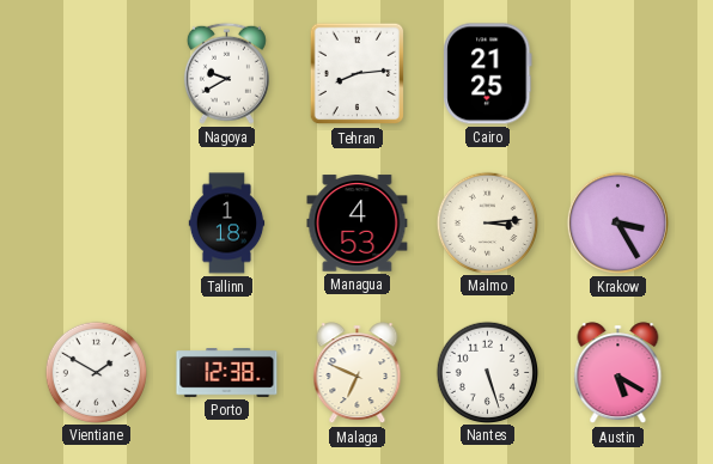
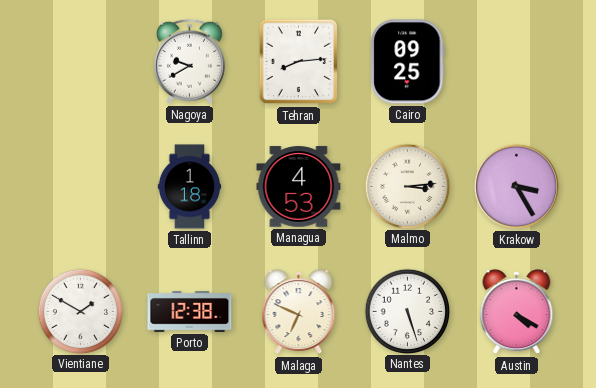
Cairo: 21:25 -> 09:25
Austin: 5:20 -> 4:20
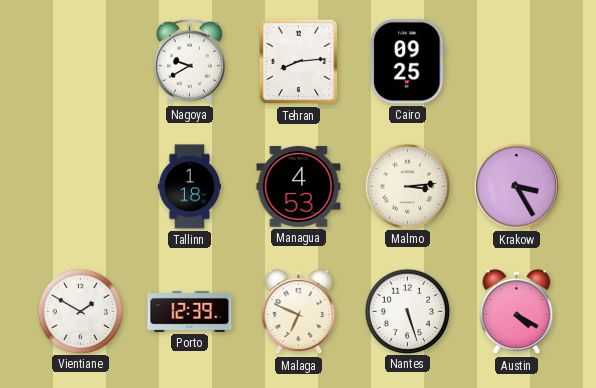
Porto: 12:38 -> 12:39
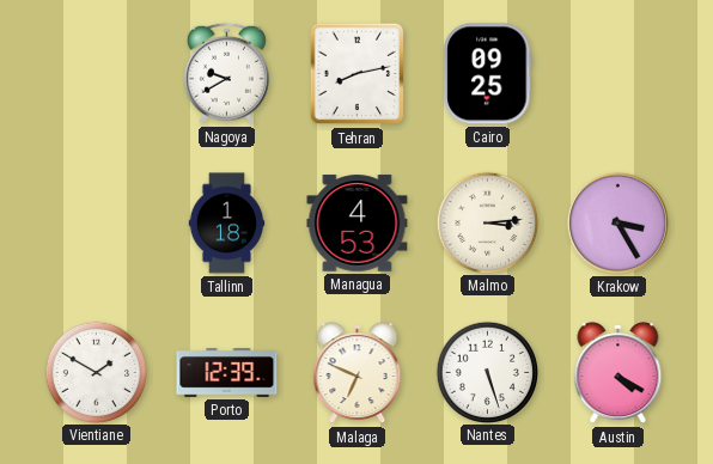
Tehran: 8:14 -> 8:13
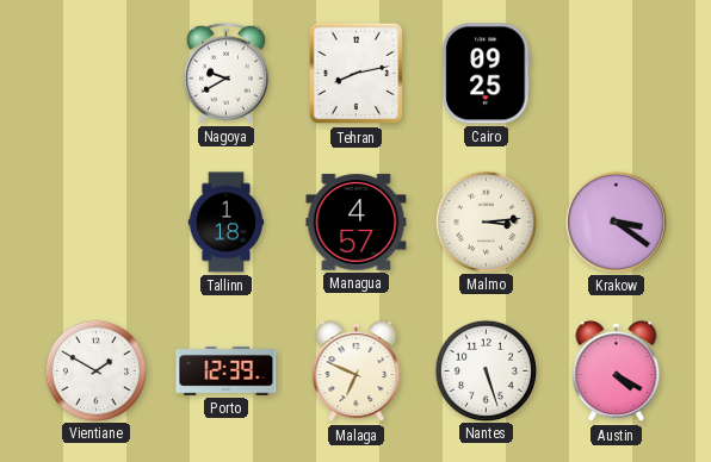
Managua: 4:53 -> 4:57
Krakow: 3:25 -> 3:21
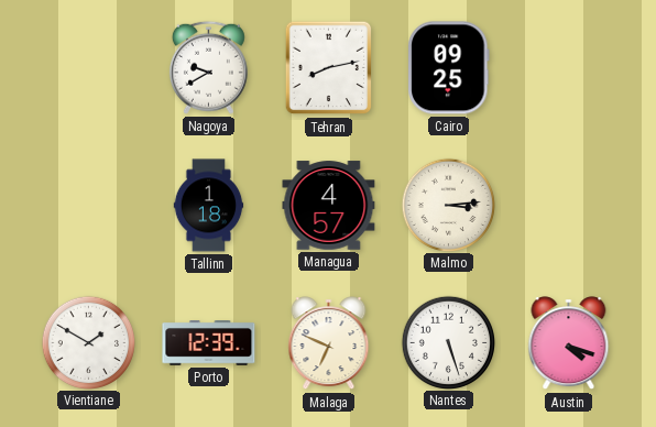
Krakow: 3:21 -> none
Austin: 4:20 -> 4:18
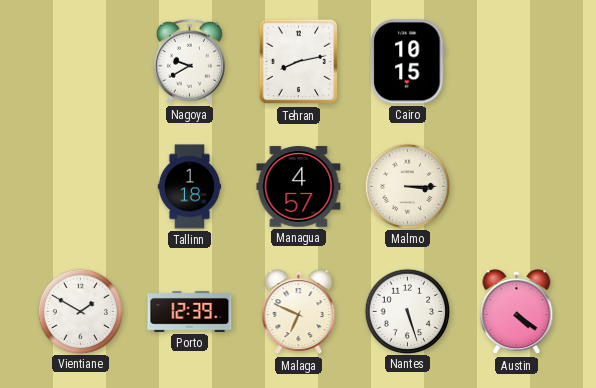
Cairo: 09:25 -> 10:15
Malmo: 3:14 -> 3:15
Austin: 4:18 -> 4:21
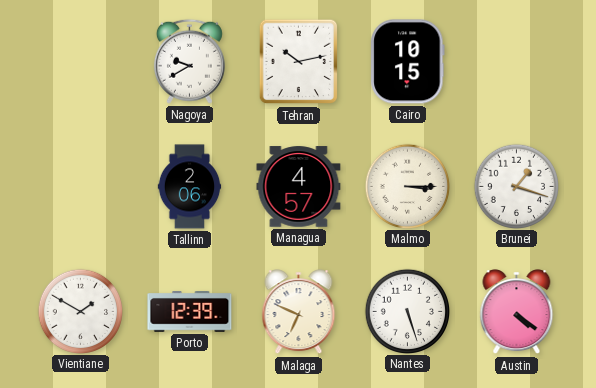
Tehran: 8:13 -> 10:13
Tallinn: 1:18 -> 2:06
Brunei: none -> 1:18
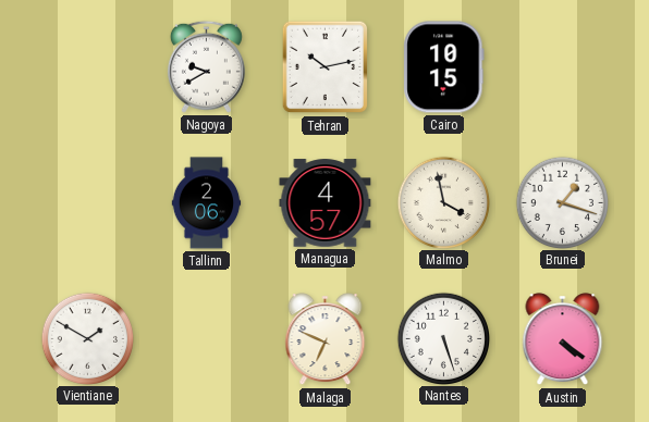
Malmo: 3:15 -> 3:58
Porto: 12:39 -> none
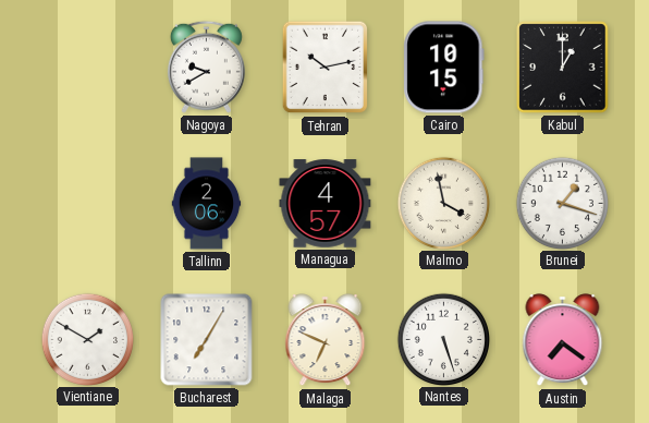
Kabul: none -> 1:00
Bucharest: none -> 7:05
Austin: 4:21 -> 7:21
